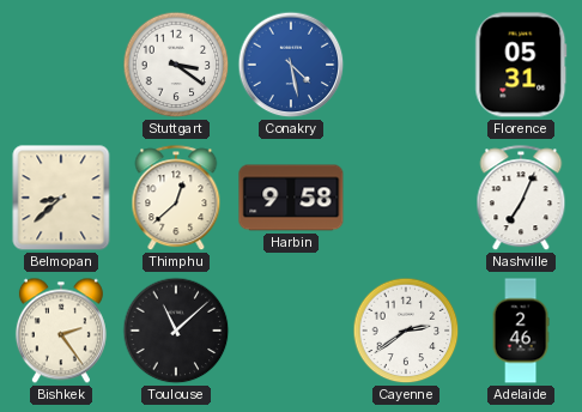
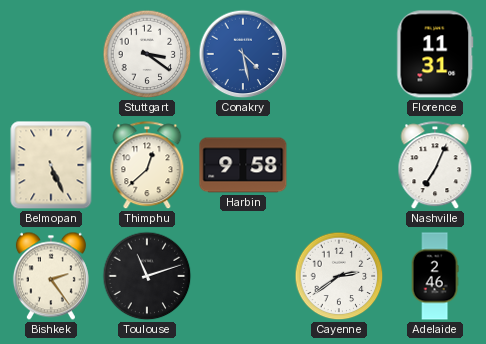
Florence: 05:31 -> 11:31
Belmopan: 8:38 -> 5:26
Toulouse: 11:08 -> 11:12
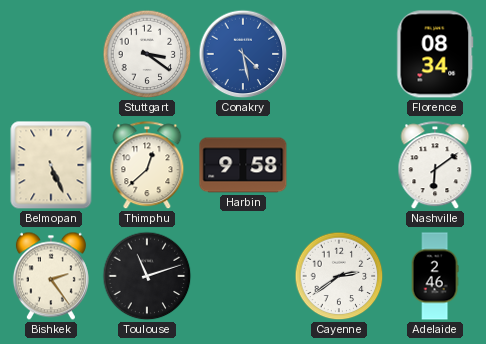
Florence: 11:31 -> 08:34
Nashville: 7:04 -> 6:09
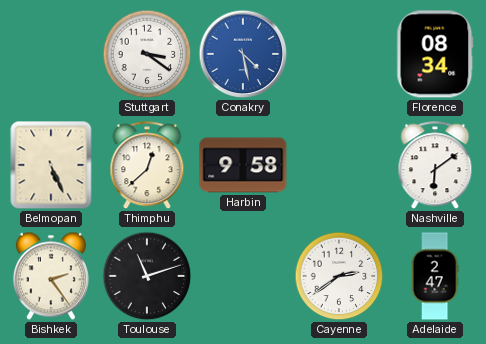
Adelaide: 2:46 -> 2:47
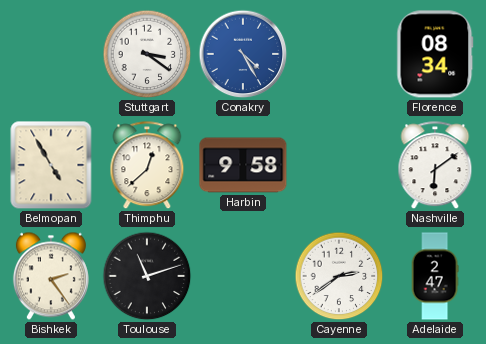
Conakry: 4:28 -> 4:25
Belmopan: 5:26 -> 4:55
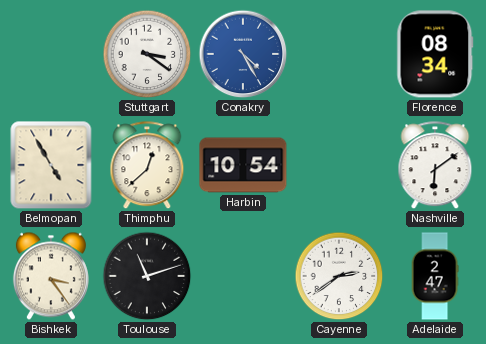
Harbin: 9:58 -> 10:54
Bishkek: 2:24 -> 3:24
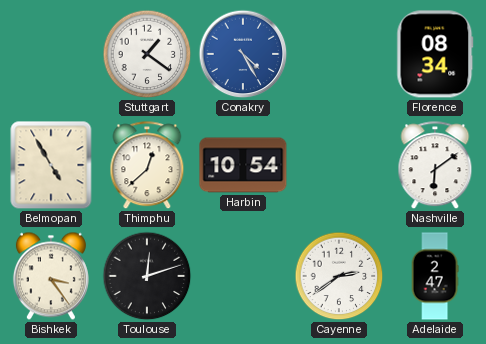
Stuttgart: 3:21 -> 1:21
Toulouse: 11:12 -> 12:12
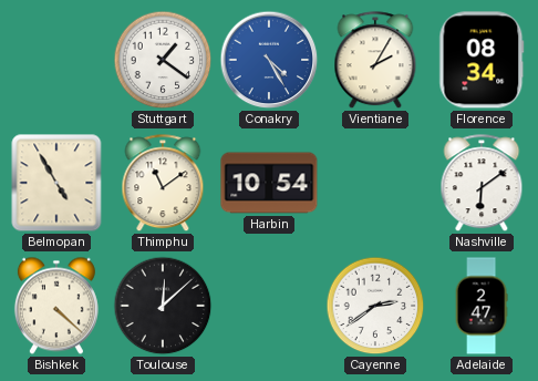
Vientiane: none -> 2:05
Thimphu: 12:38 -> 11:09
Bishkek: 3:24 -> 4:22
Toulouse: 12:12 -> 12:08
